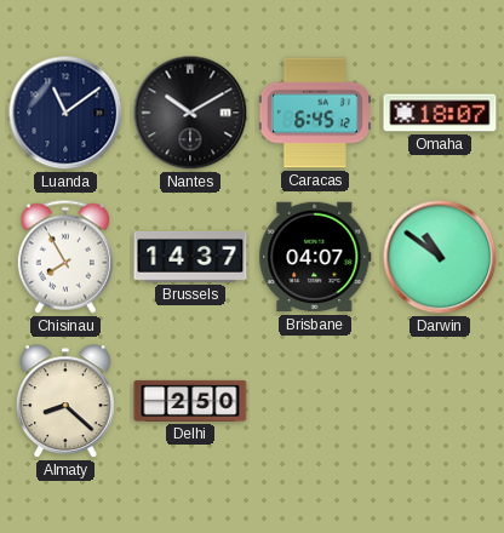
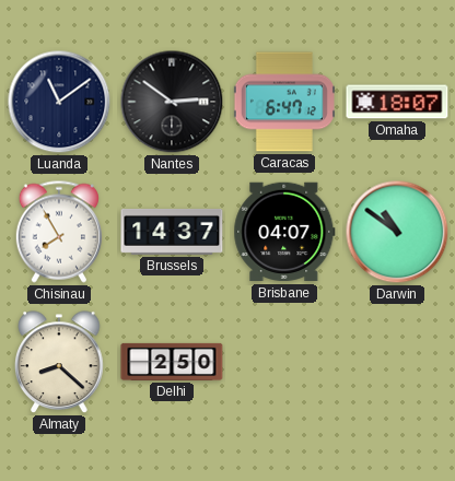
Nantes: 10:10 -> 2:51
Caracas: 6:45 -> 6:47
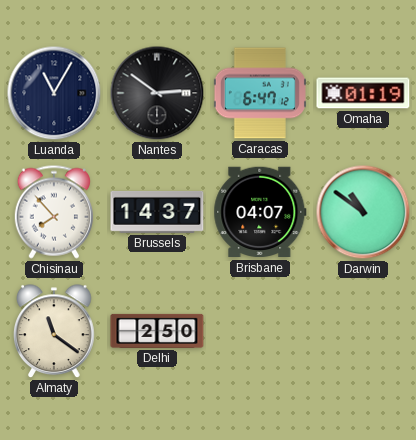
Luanda: 11:09 -> 11:05
Omaha: 18:07 -> 01:19
Chisinau: 7:55 -> 7:53
Almaty: 8:22 -> 11:21
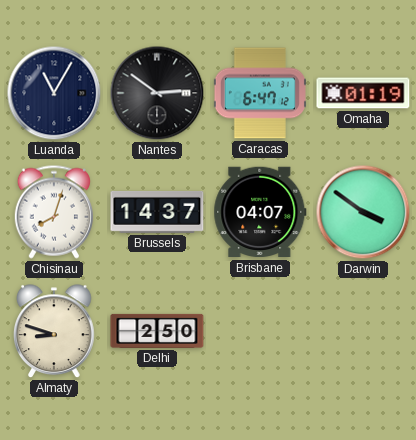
Chisinau: 7:53 -> 8:03
Darwin: 10:51 -> 3:51
Almaty: 11:21 -> 8:48
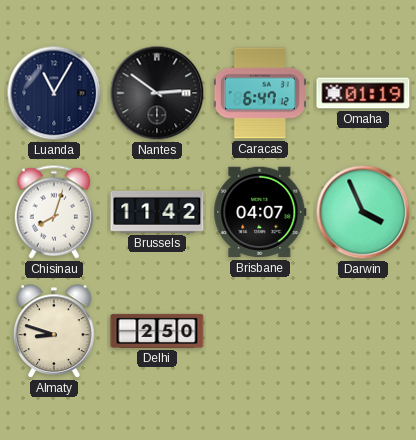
Brussels: 14:37 -> 11:42
Darwin: 3:51 -> 3:56
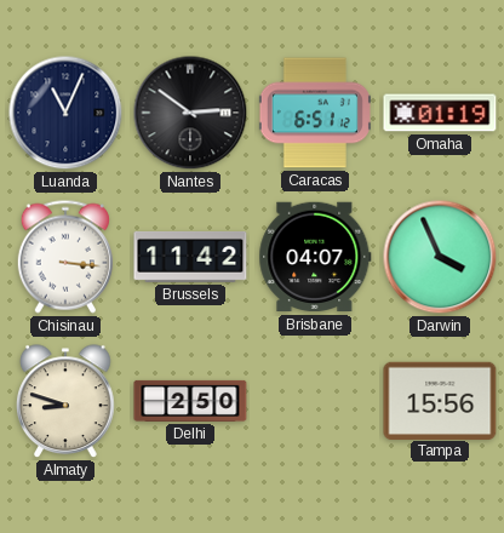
Luanda: 11:05 -> 11:04
Caracas: 6:47 -> 6:51
Chisinau: 8:03 -> 3:16
Tampa: none -> 15:56
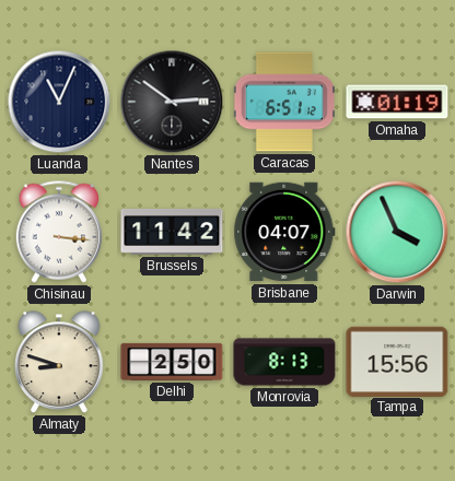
Monrovia: none -> 8:13
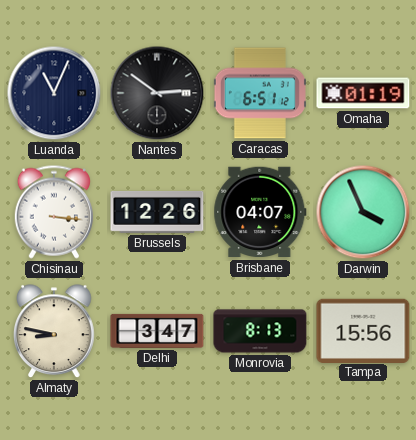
Brussels: 11:42 -> 12:26
Almaty: 8:48 -> 8:47
Delhi: 2:50 -> 3:47
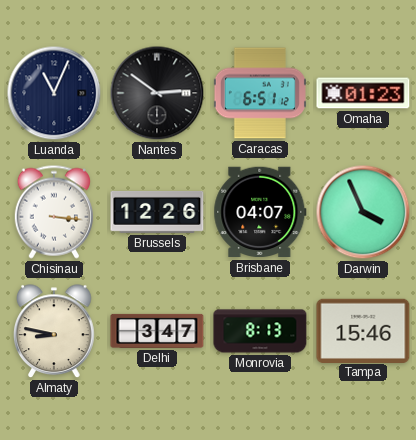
Omaha: 01:19 -> 01:23
Tampa: 15:56 -> 15:46
